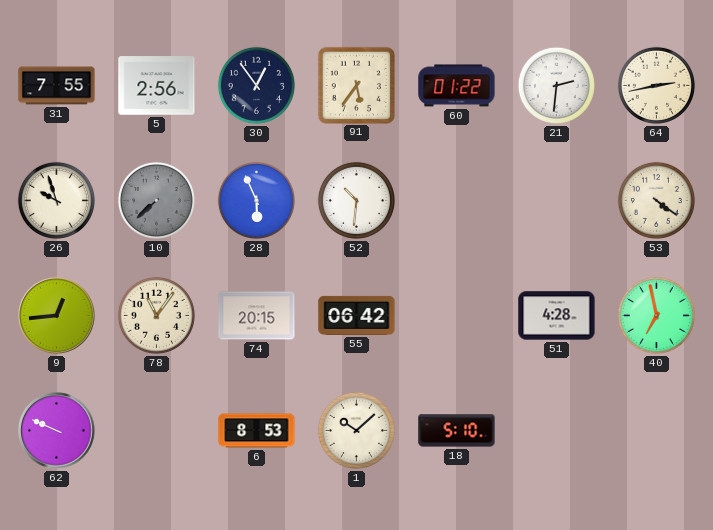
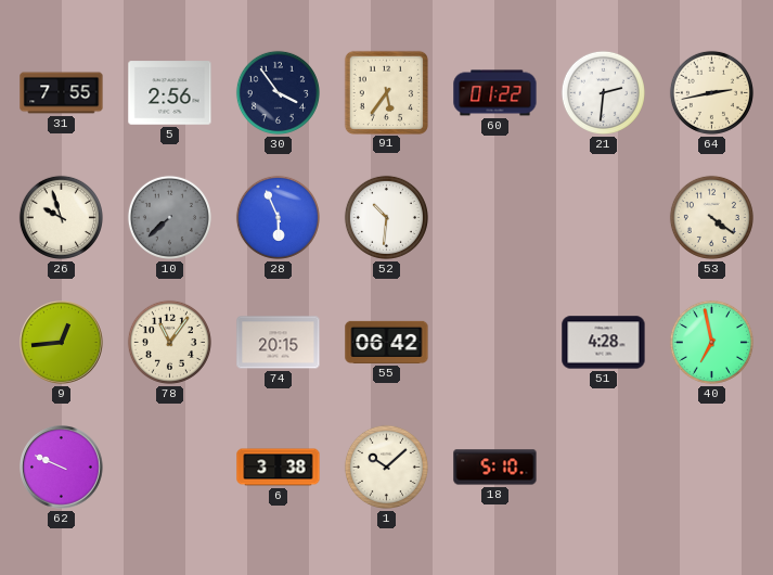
30: 12:54 -> 3:54
6: 8:53 -> 3:38
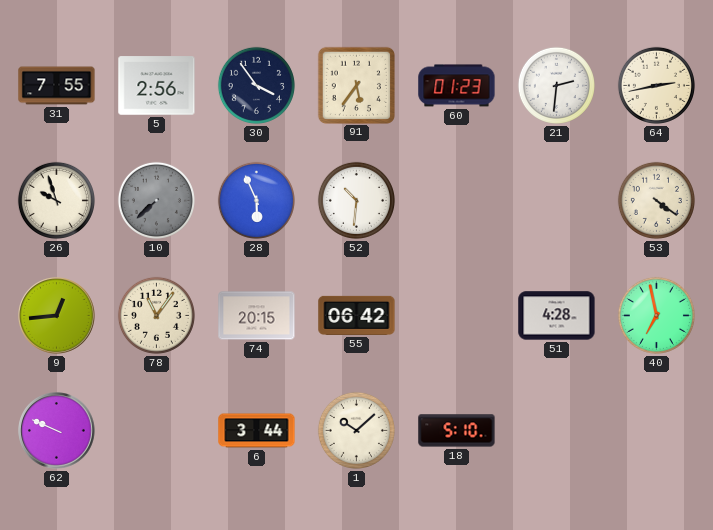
60: 01:22 -> 01:23
6: 3:38 -> 3:44
